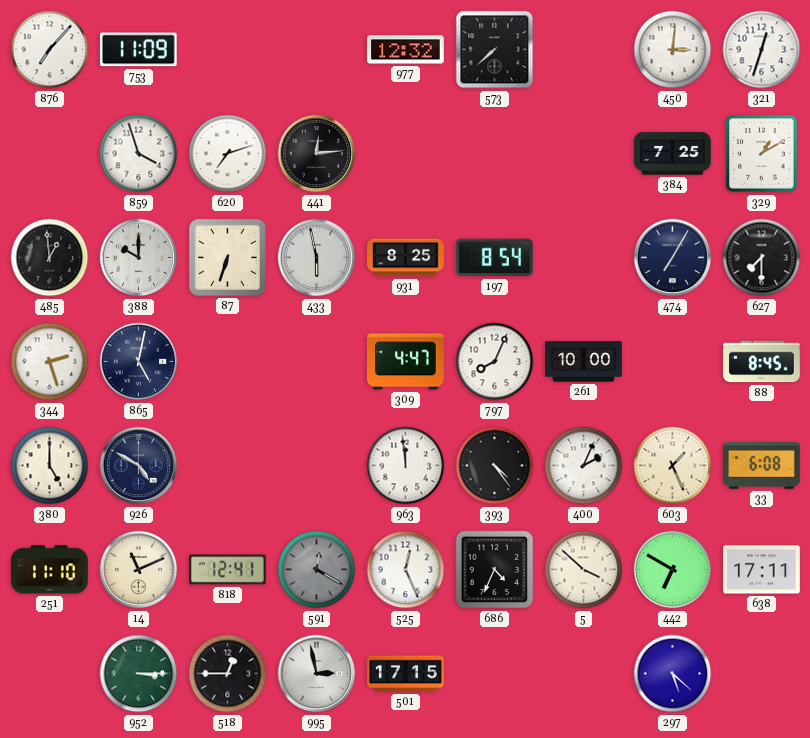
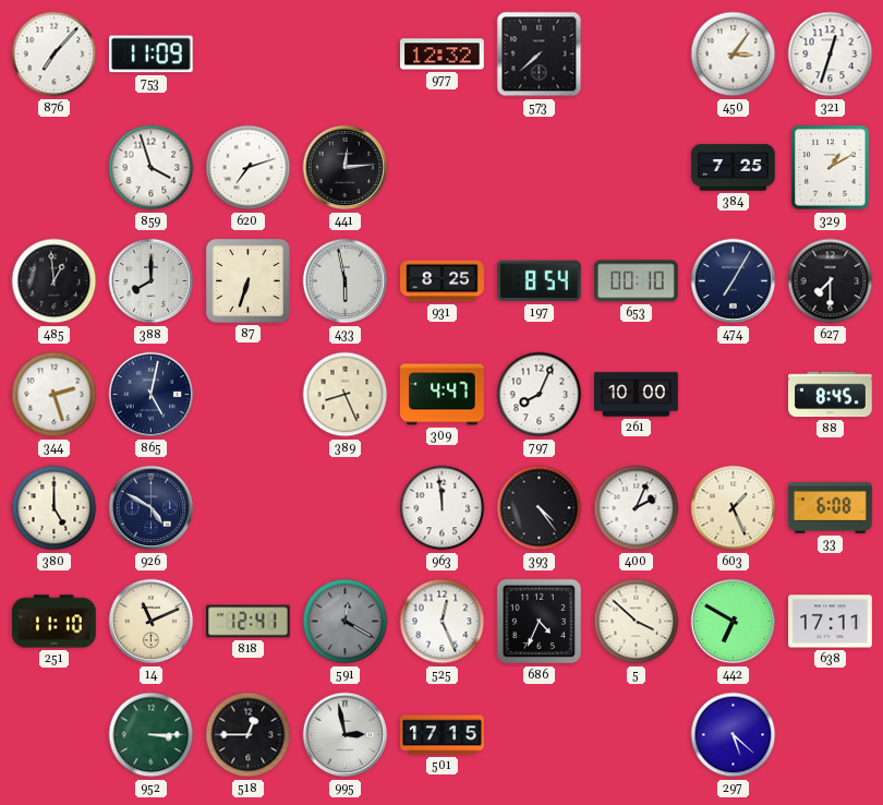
450: 3:01 -> 3:06
388: 10:00 -> 8:00
653: none -> 00:10
389: none -> 8:26
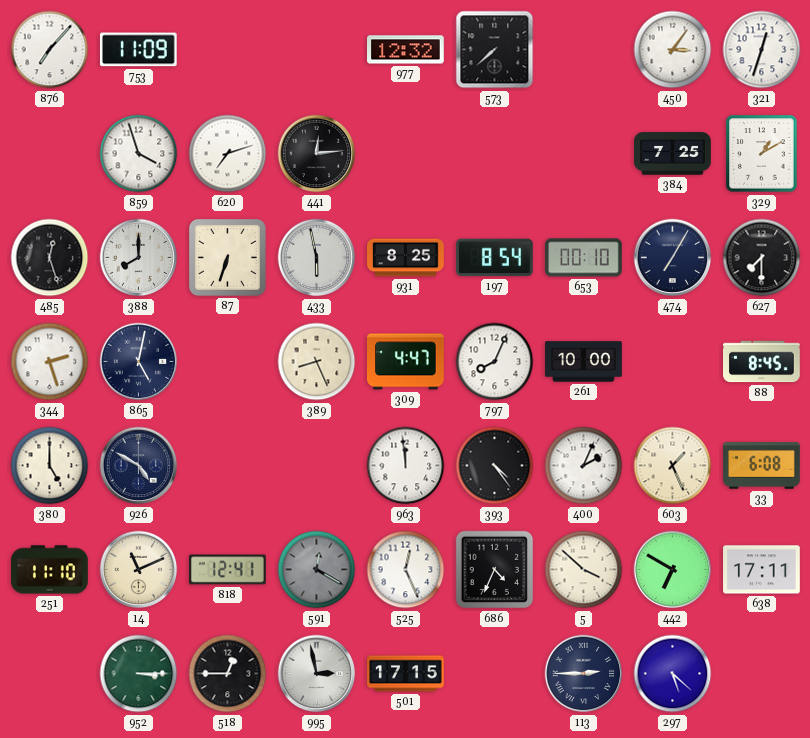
485: 12:59 -> 12:27
113: none -> 2:45
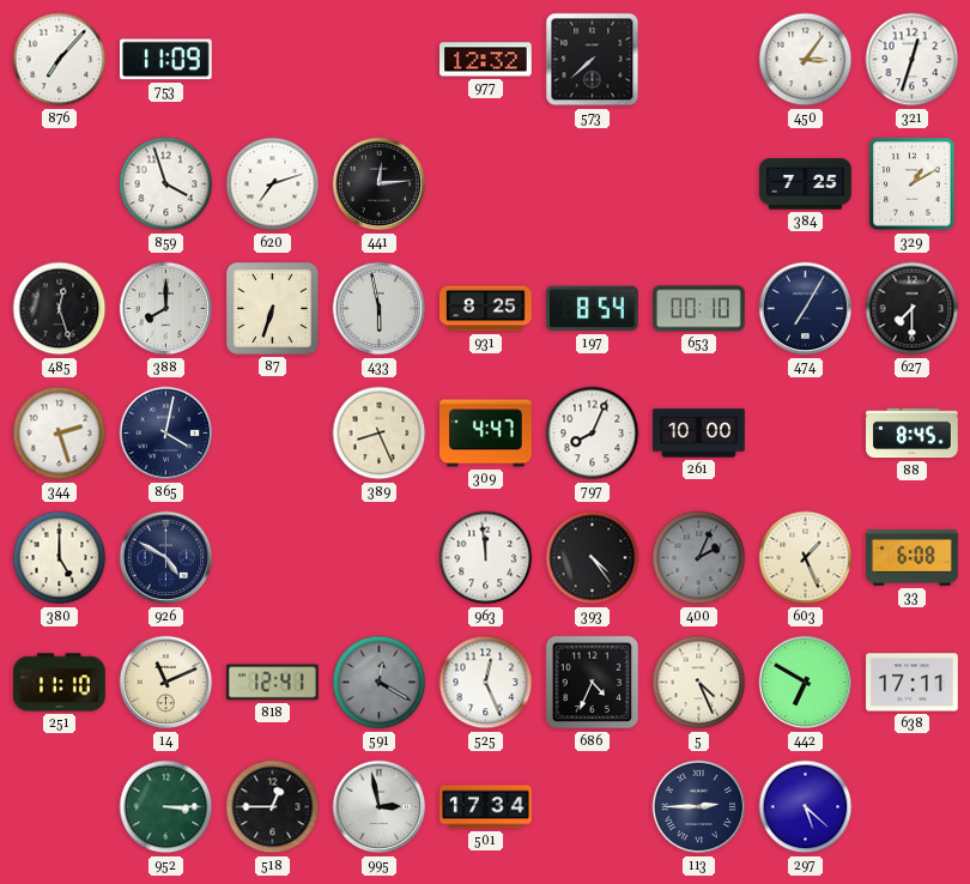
865: 5:02 -> 4:02
400 dial: white -> grey
5: 3:52 -> 4:26
501: 17:15 -> 17:34
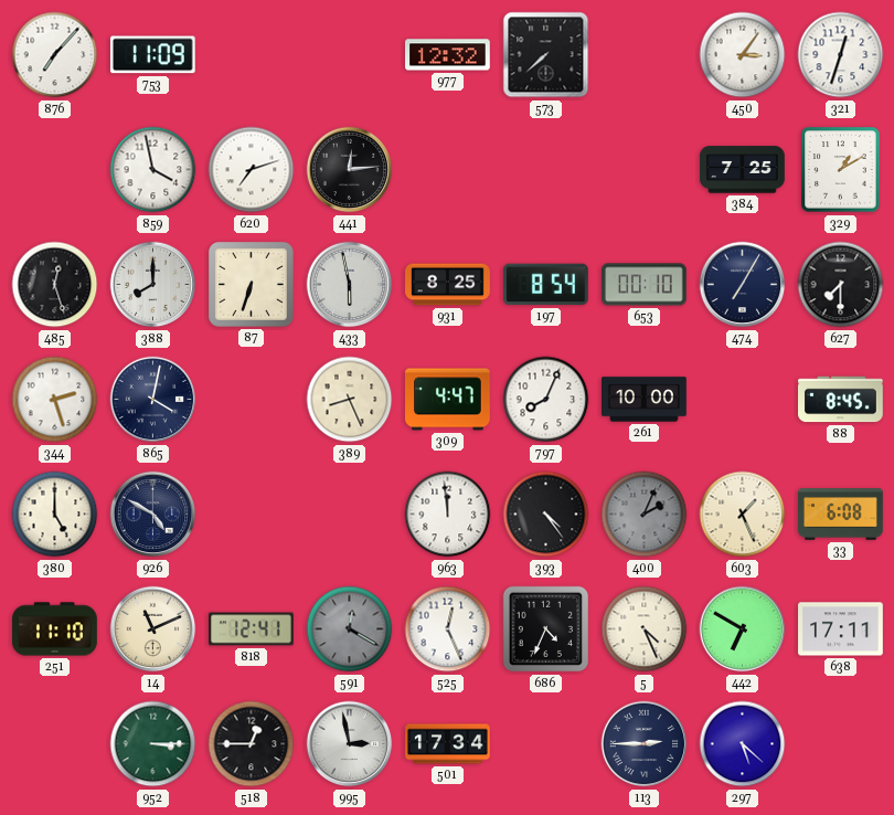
859: 3:57 -> 3:58
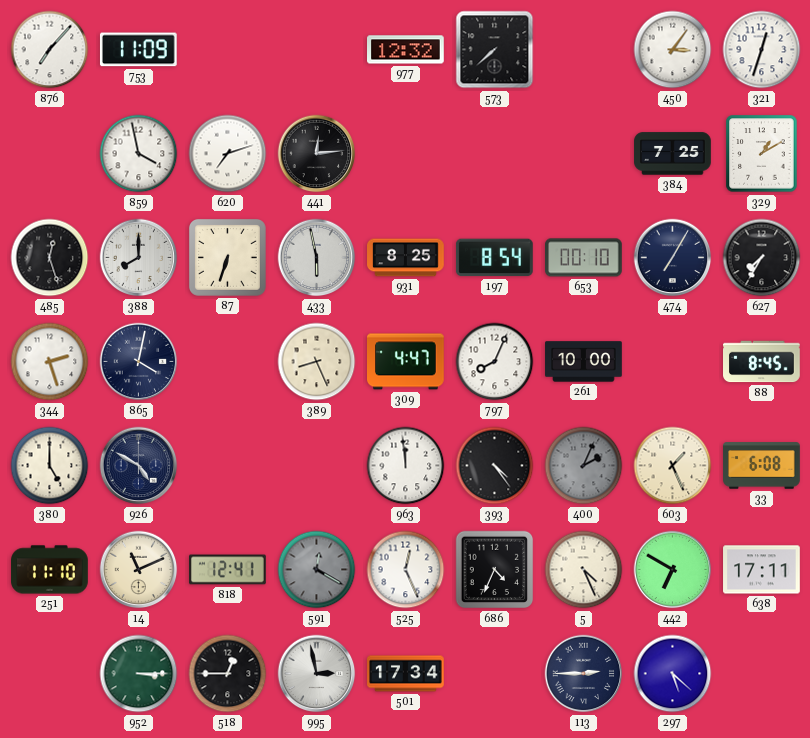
627: 7:30 -> 7:35
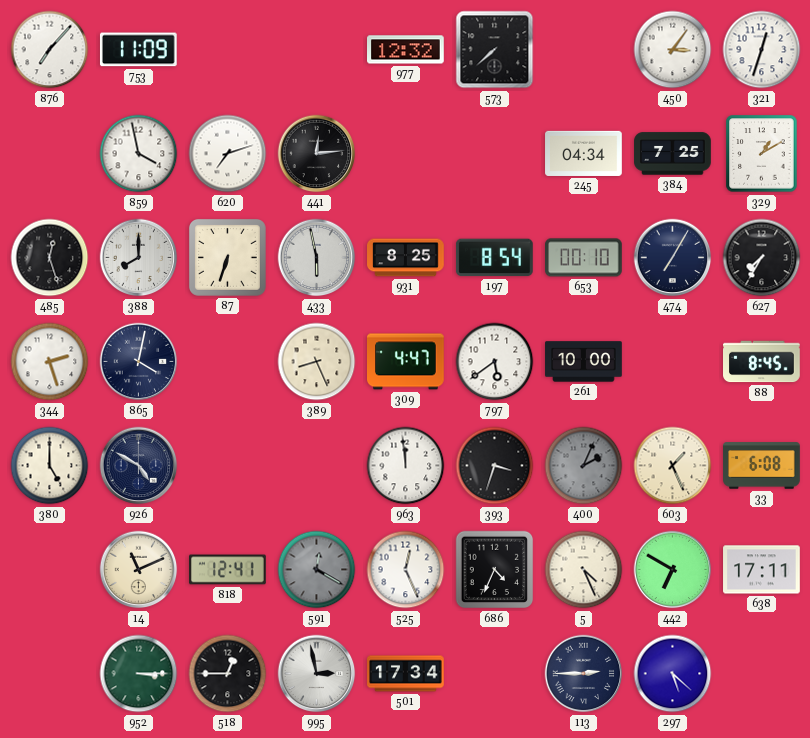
245: none -> 04:34
797: 8:04 -> 5:39
393: 4:24 -> 3:33
251: 11:10 -> none
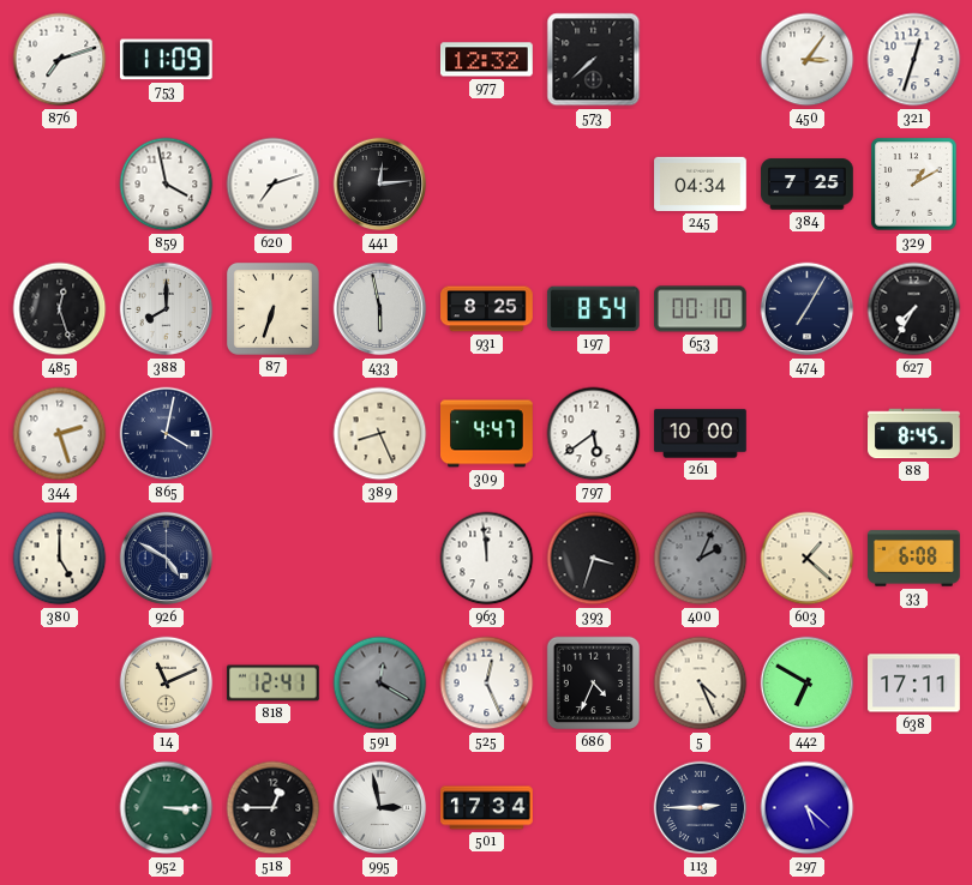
876: 7:07 -> 7:12
603: 1:26 -> 1:22
